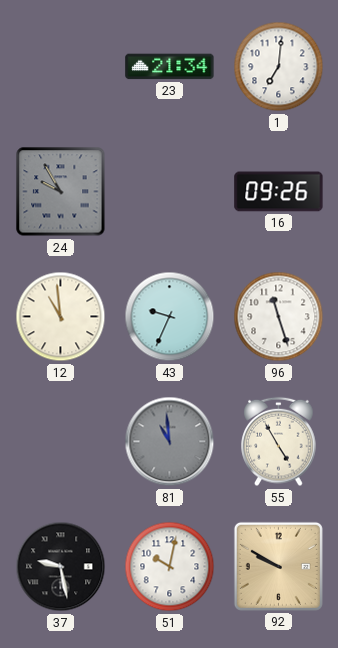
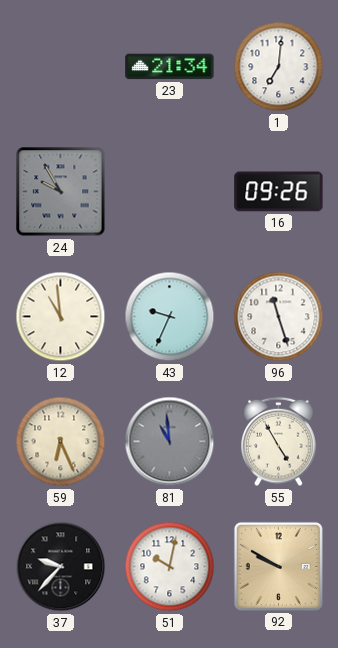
59: none -> 6:26
37: 9:28 -> 9:37
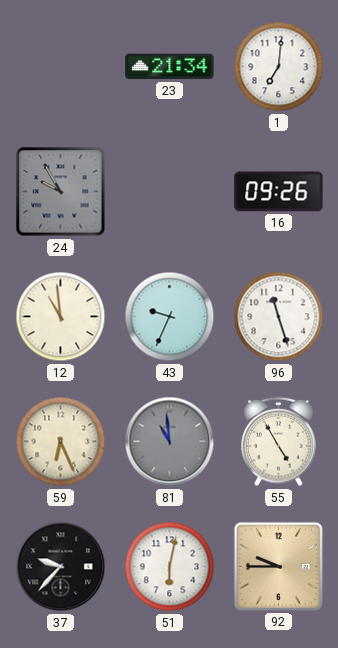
51: 10:02 -> 6:02
92: 9:50 -> 9:45
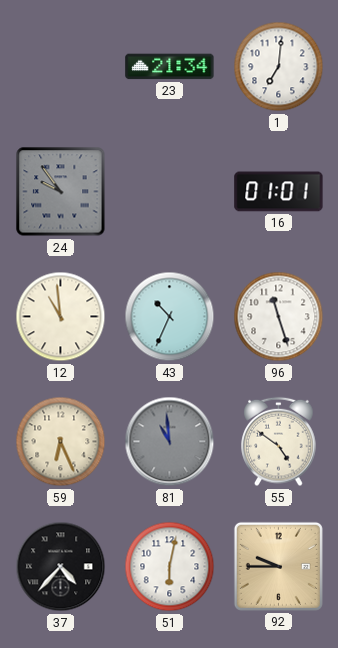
24: 9:55 -> 9:54
16: 09:26 -> 01:01
43: 9:34 -> 10:34
55: 4:55 -> 4:51
37: 9:37 -> 4:37
